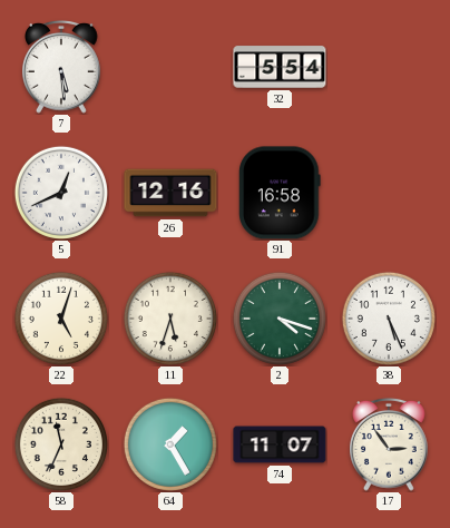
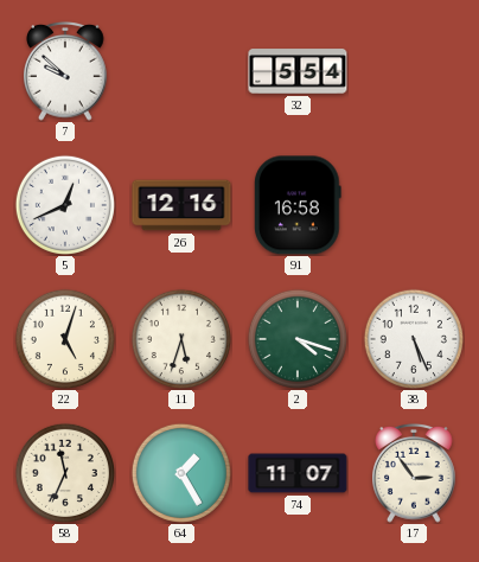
7: 5:29 -> 9:52
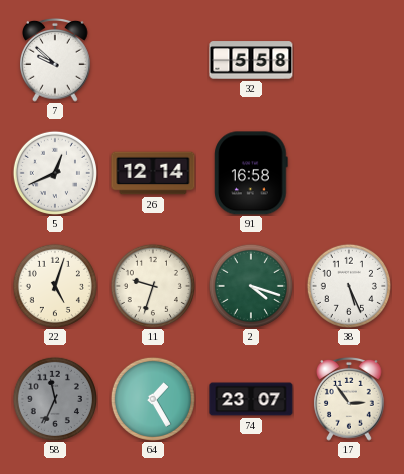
32: 5:54 -> 5:58
26: 12:16 -> 12:14
11: 5:33 -> 9:33
58 dial: cream -> grey
74: 11:07 -> 23:07
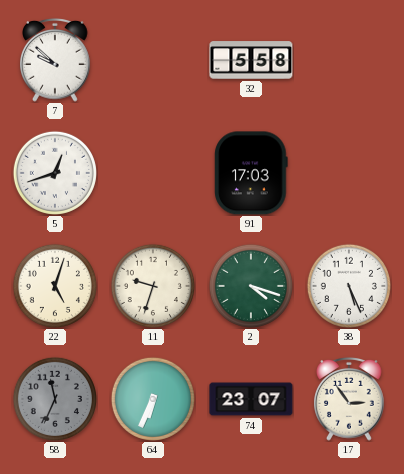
5: 12:41 -> 12:42
26: 12:14 -> none
91: 16:58 -> 17:03
64: 1:25 -> 6:34
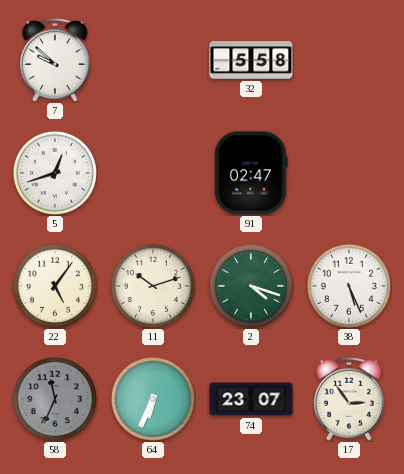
91: 17:03 -> 02:47
22: 5:03 -> 5:06
11: 9:33 -> 10:12
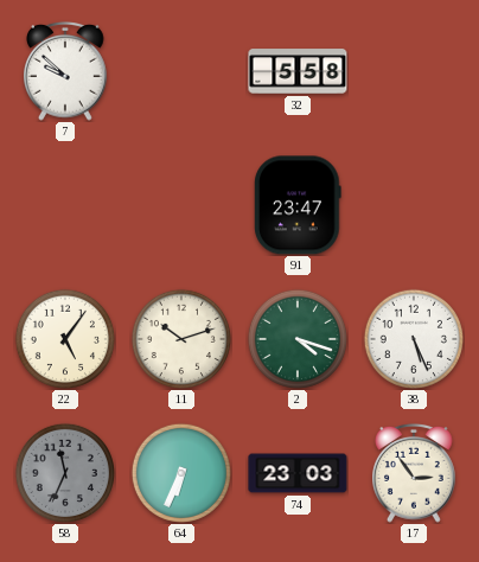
5: 12:42 -> none
91: 02:47 -> 23:47
74: 23:07 -> 23:03
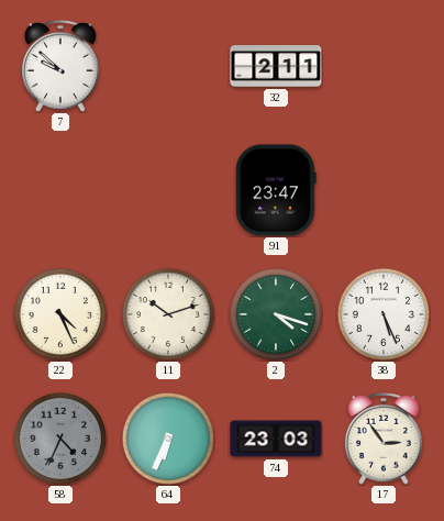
32: 5:58 -> 2:11
22: 5:06 -> 4:26
58: 11:34 -> 4:34
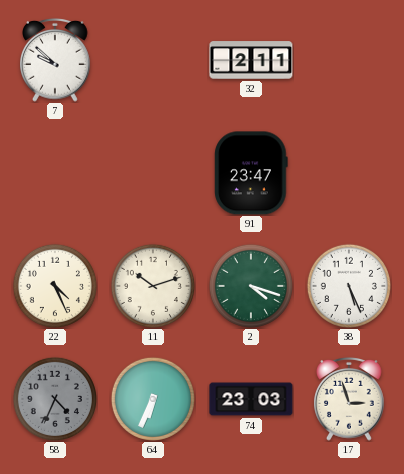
17: 2:54 -> 2:57
